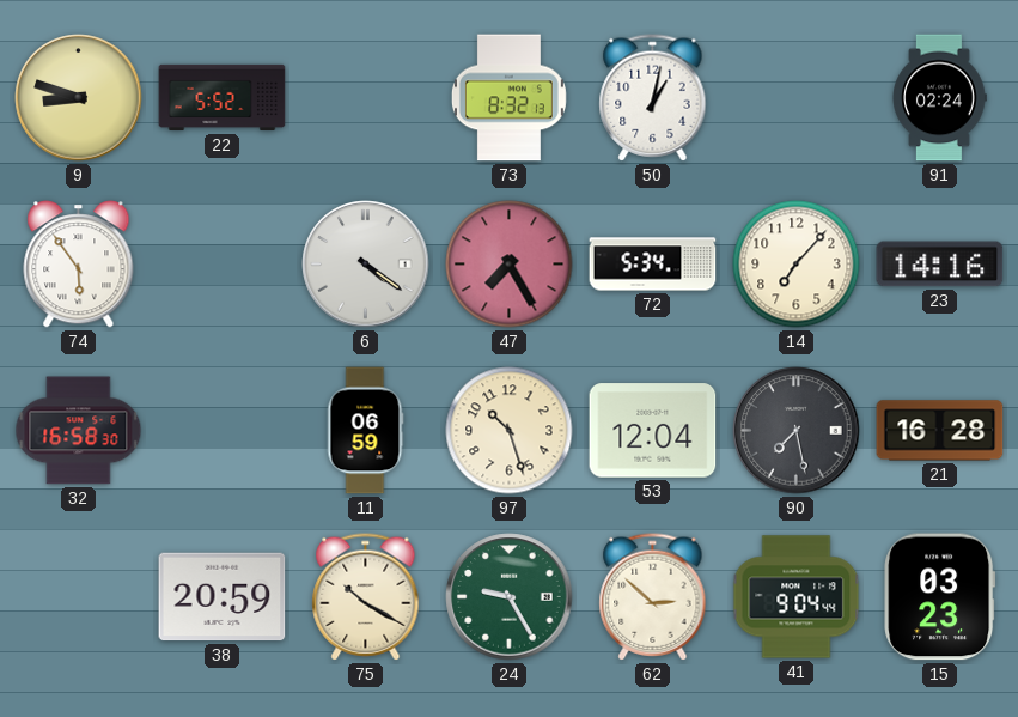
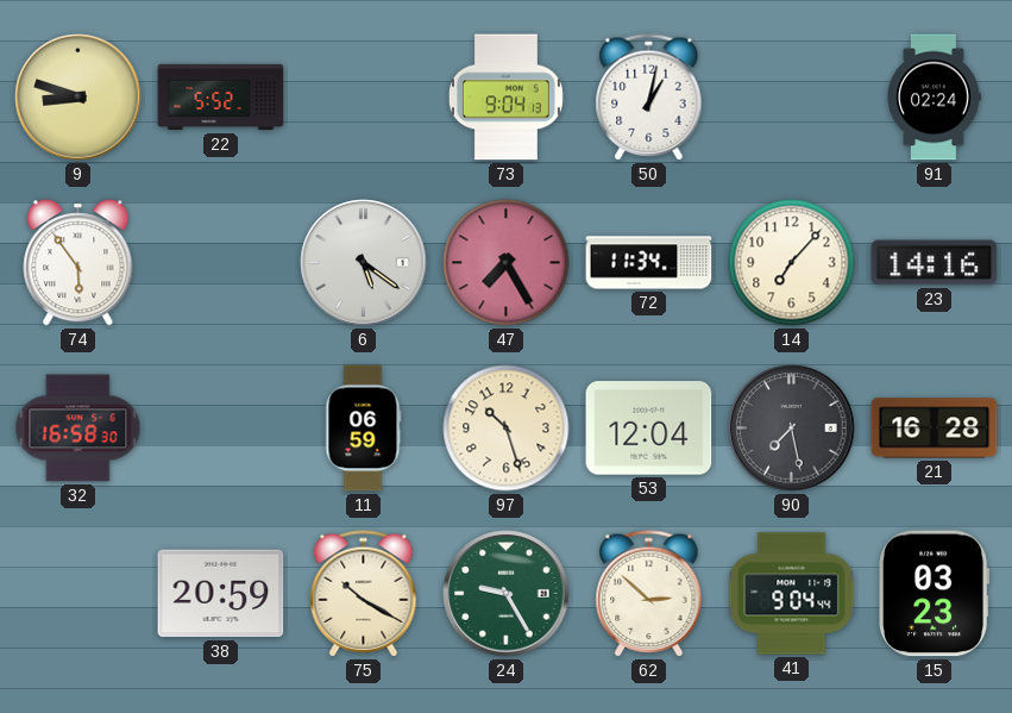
73: 8:32 -> 9:04
6: 4:21 -> 5:21
72: 5:34 -> 11:34
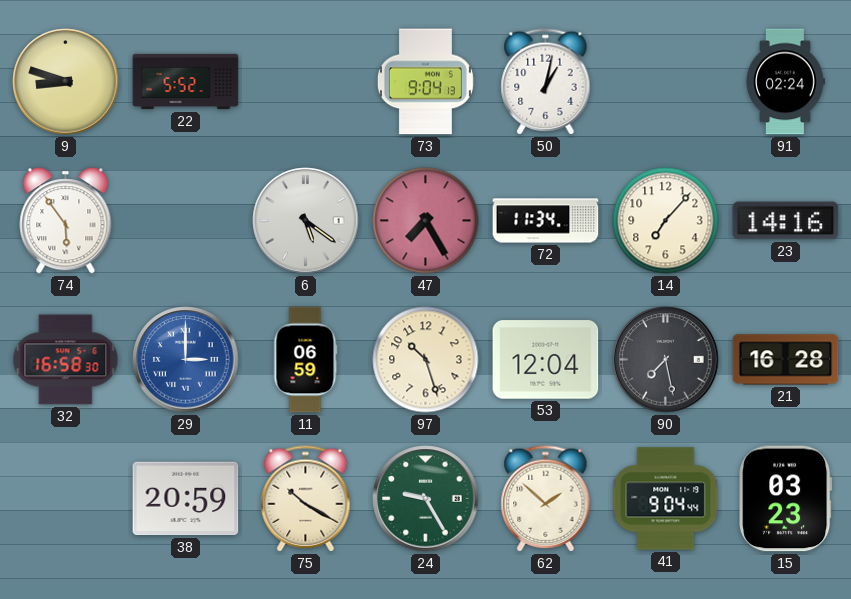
29: none -> 3:00
62: 2:52 -> 1:52
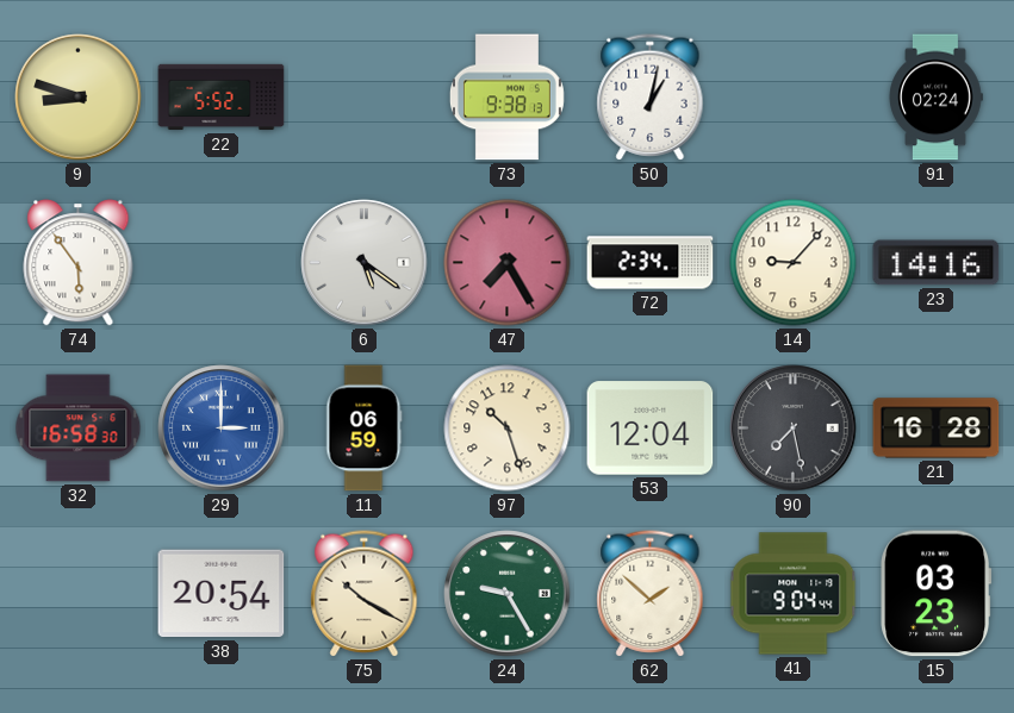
73: 9:04 -> 9:38
72: 11:34 -> 2:34
14: 7:07 -> 9:07
38: 20:59 -> 20:54
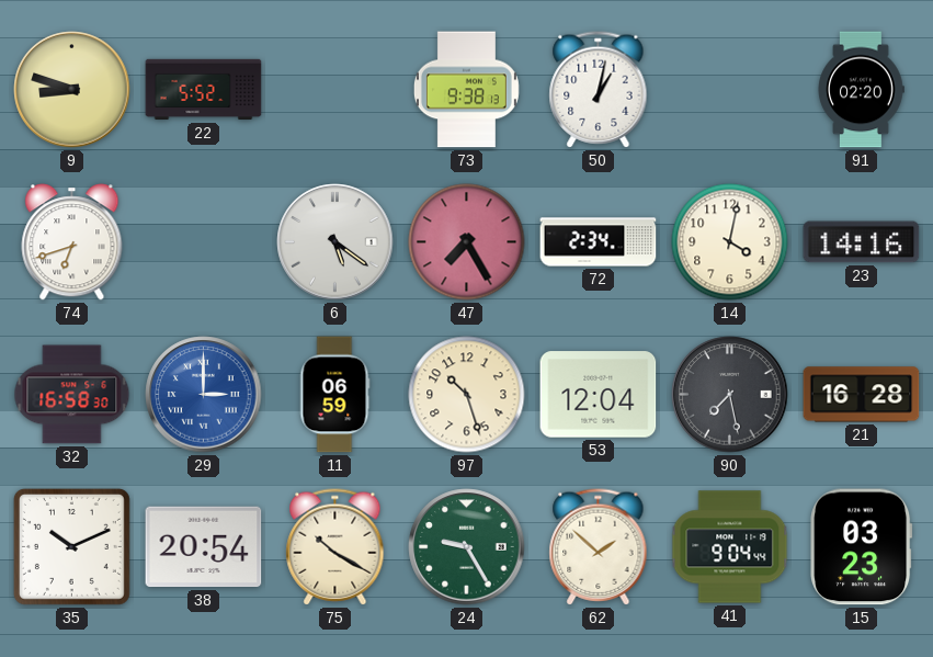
91: 02:24 -> 02:20
74: 5:54 -> 6:42
14: 9:07 -> 4:02
35: none -> 10:11
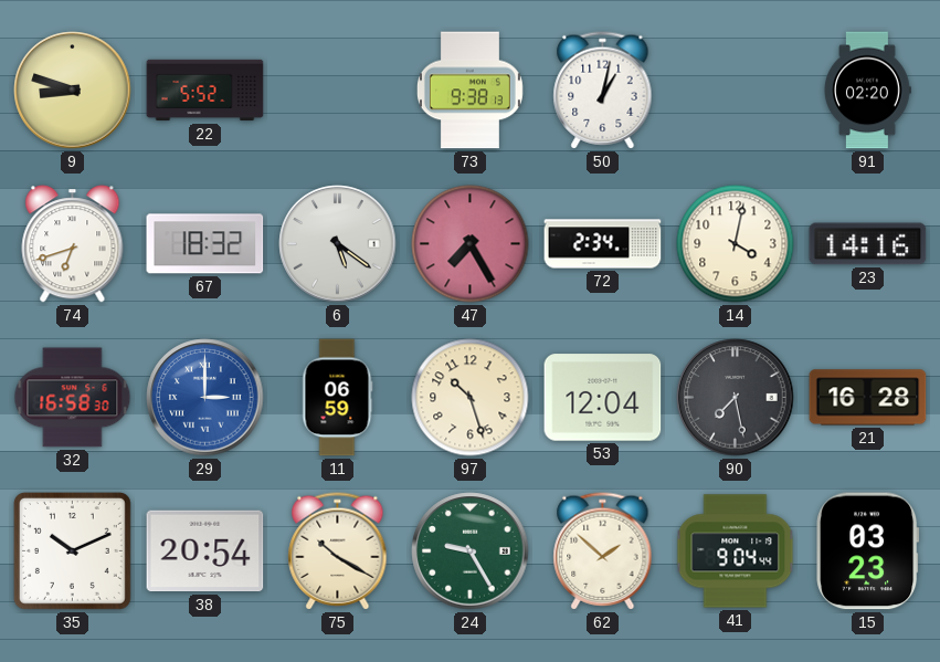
67: none -> 18:32
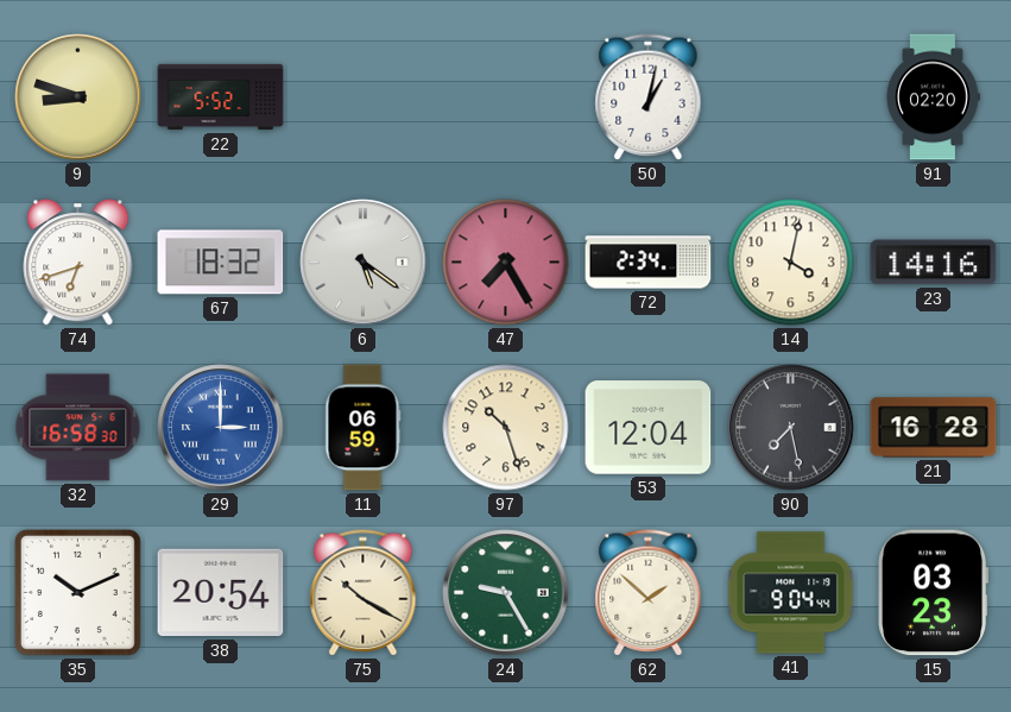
73: 9:38 -> none
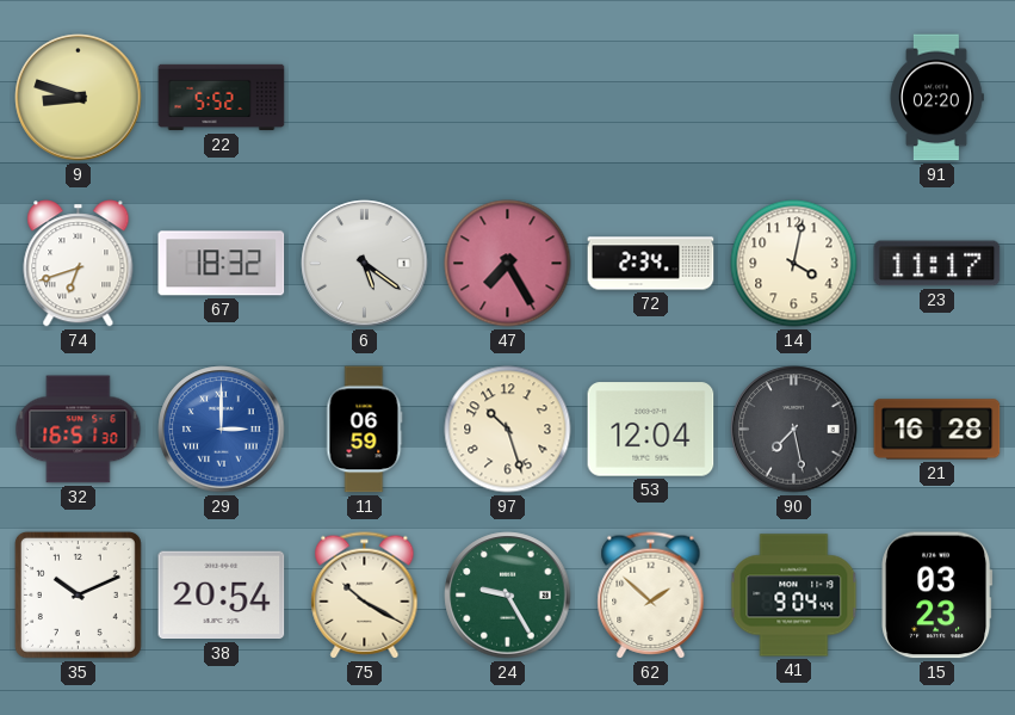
50: 1:02 -> none
23: 14:16 -> 11:17
32: 16:58 -> 16:51
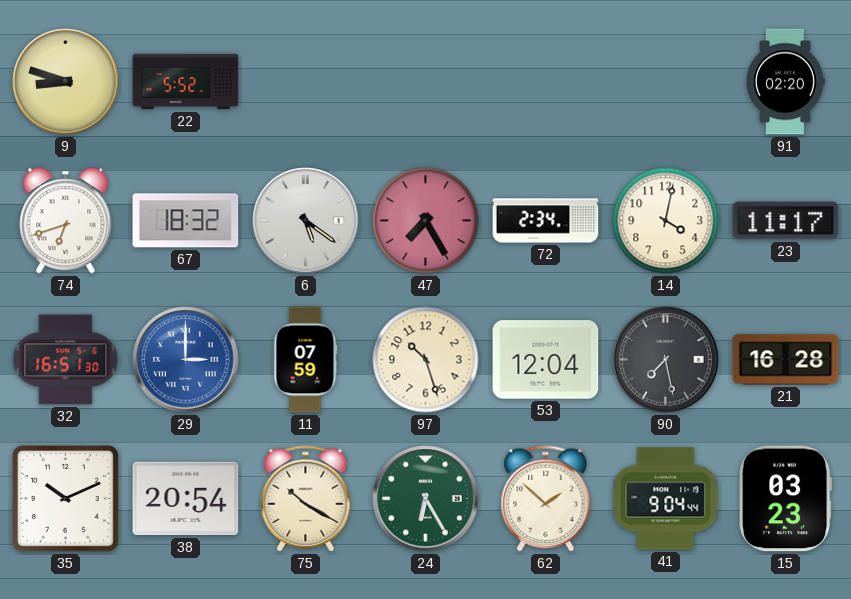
11: 06:59 -> 07:59
24: 9:25 -> 6:25
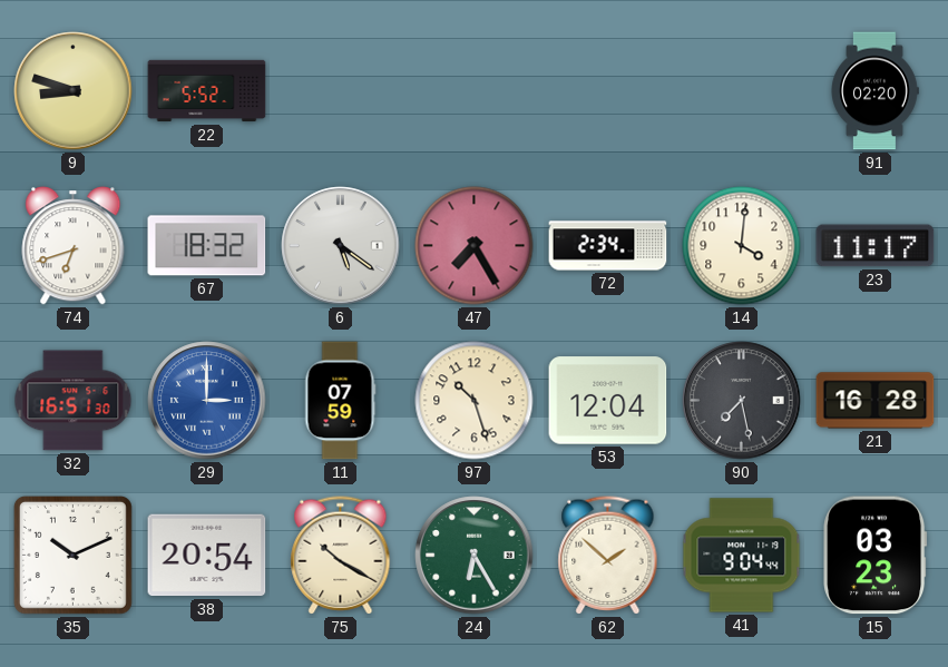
14: 4:02 -> 4:01
